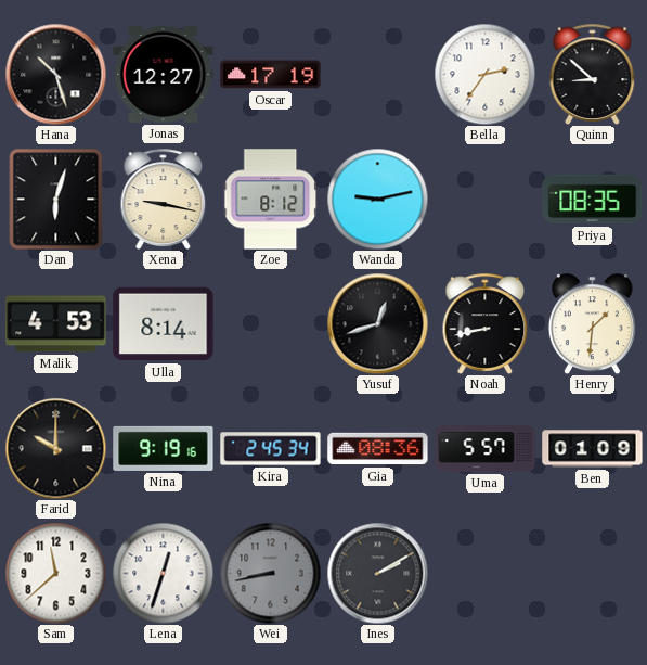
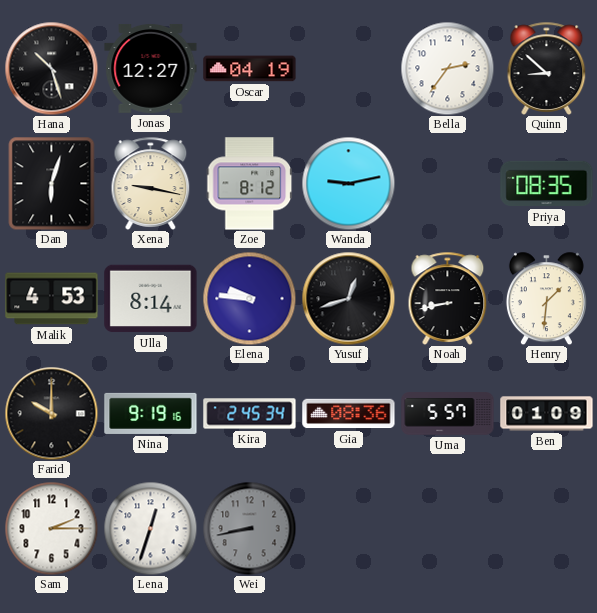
Oscar: 17:19 -> 04:19
Elena: none -> 9:46
Sam: 11:38 -> 2:15
Ines: 2:10 -> none
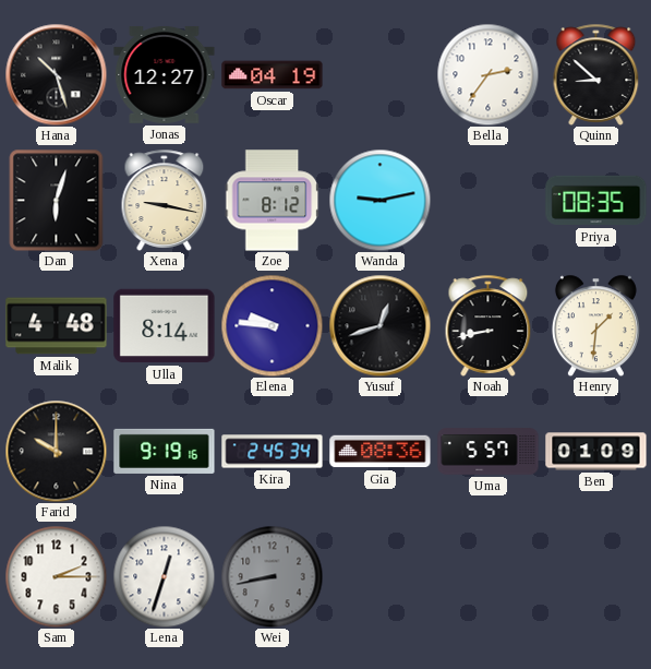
Malik: 4:53 -> 4:48
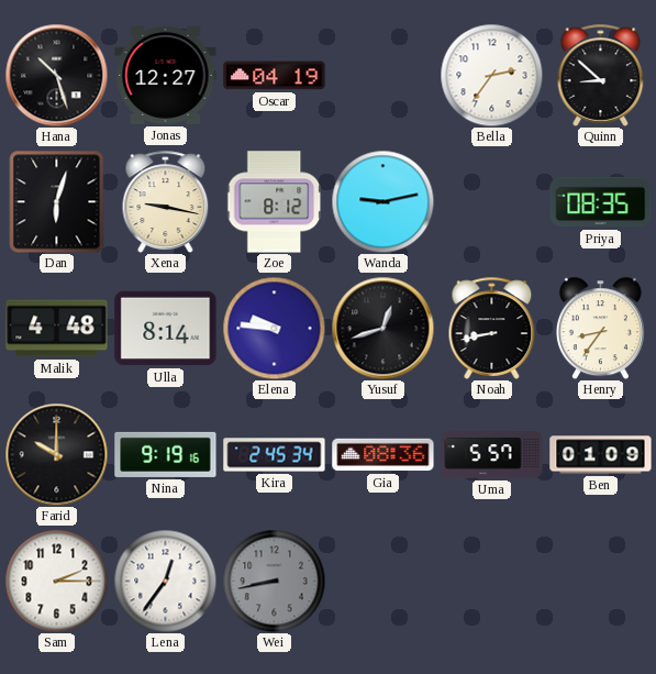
Henry: 1:31 -> 8:36
Lena: 12:33 -> 12:36
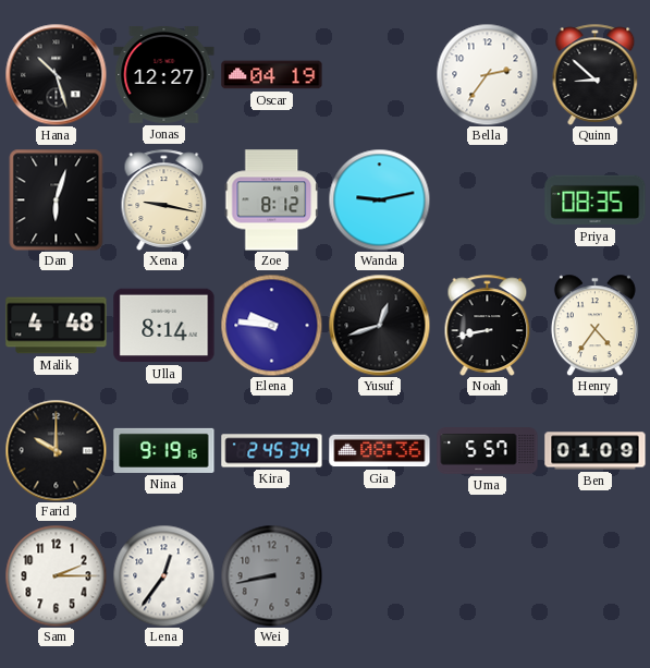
Henry: 8:36 -> 4:36
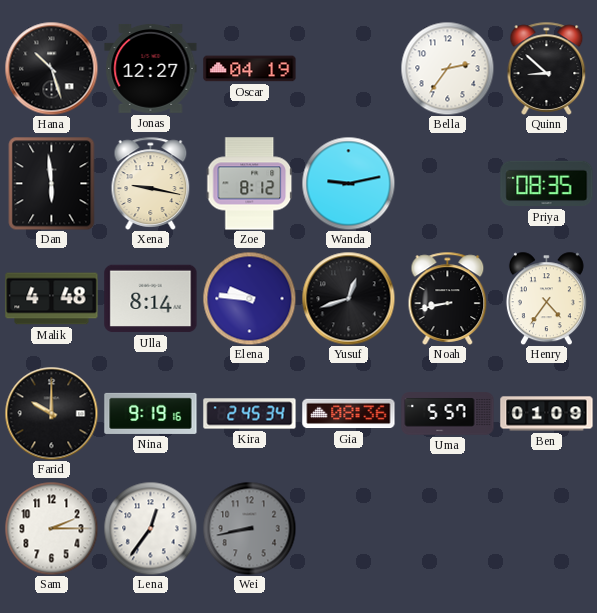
Dan: 6:03 -> 5:59
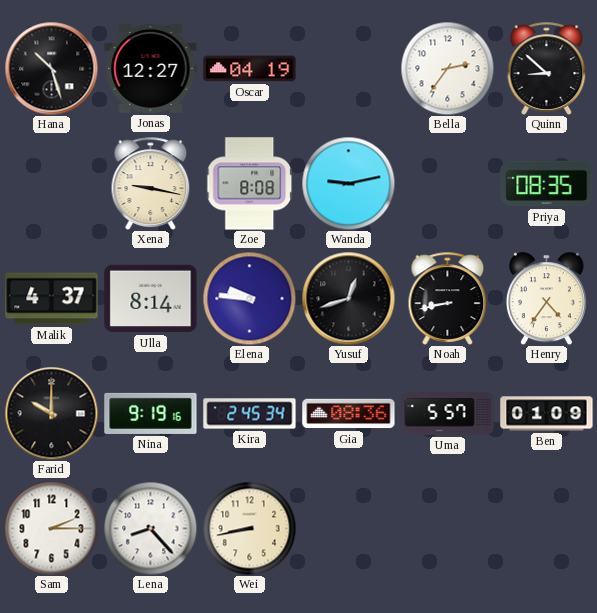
Dan: 5:59 -> none
Zoe: 8:12 -> 8:08
Malik: 4:48 -> 4:37
Lena: 12:36 -> 8:23
Wei dial: grey -> cream
